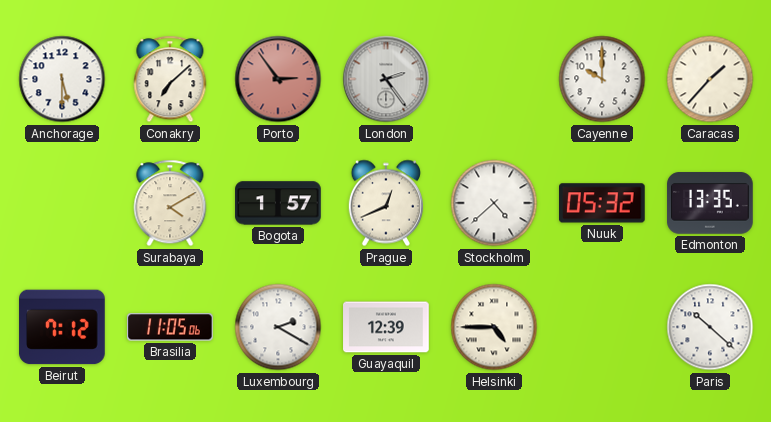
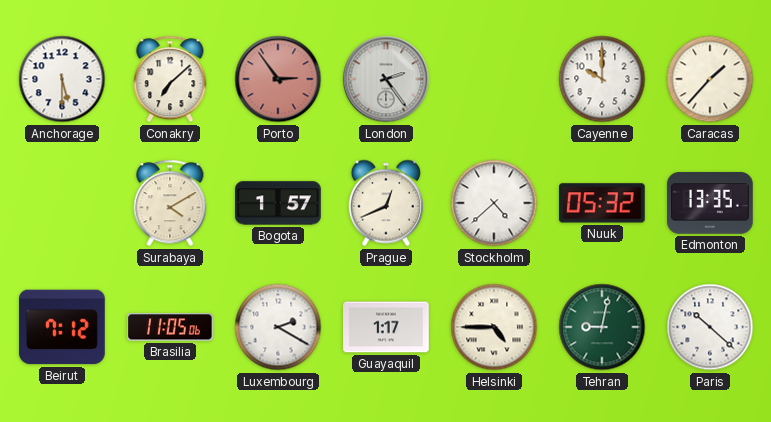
Guayaquil: 12:39 -> 1:17
Tehran: none -> 9:02
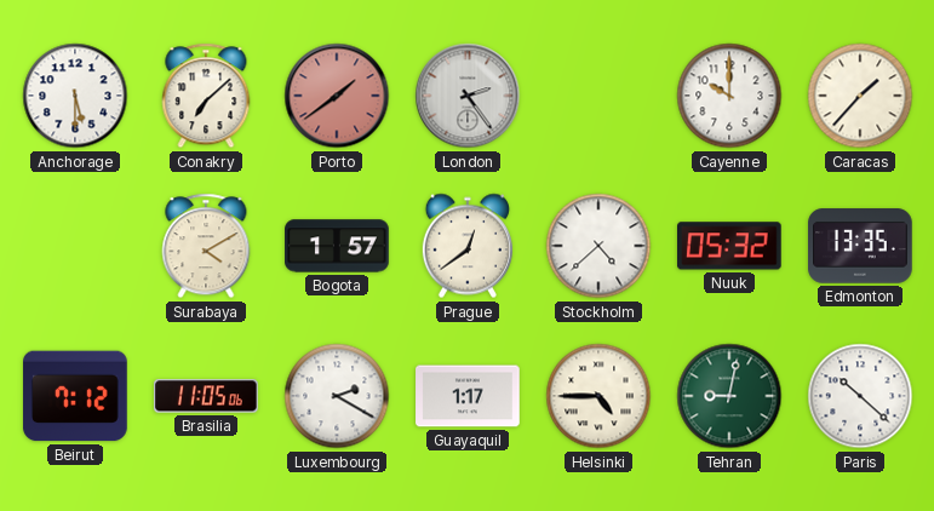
Porto: 2:54 -> 1:39
Prague: 12:41 -> 12:39
